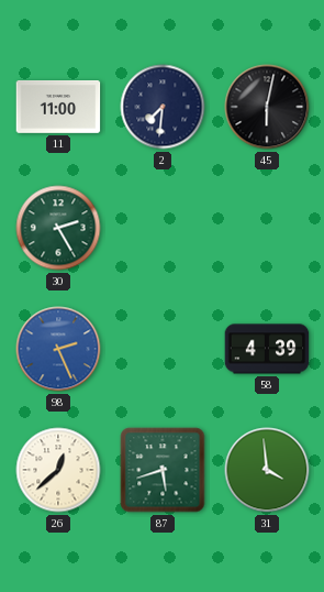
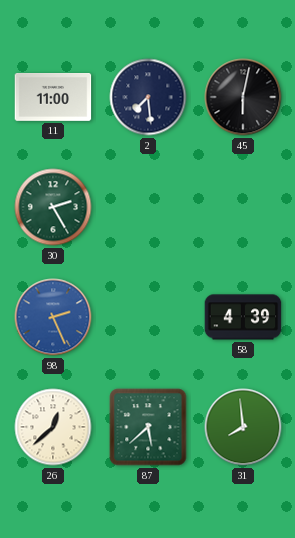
2: 7:31 -> 7:29
87: 5:42 -> 5:38
31: 3:59 -> 7:59
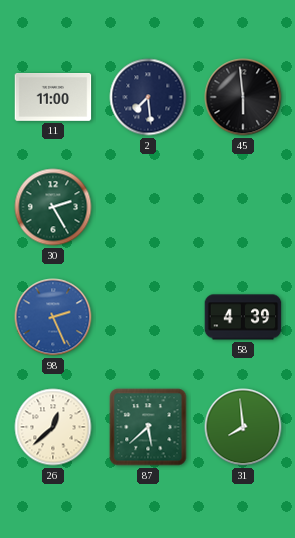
45: 6:02 -> 5:59
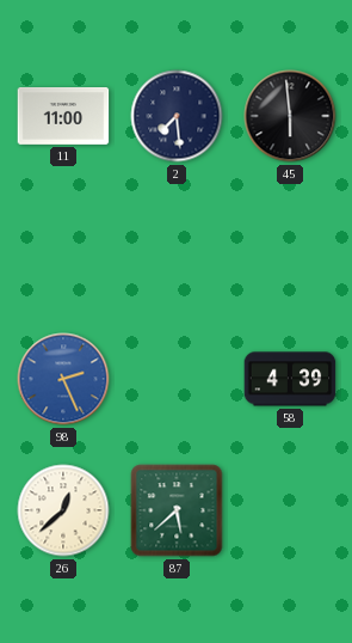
30: 2:25 -> none
31: 7:59 -> none
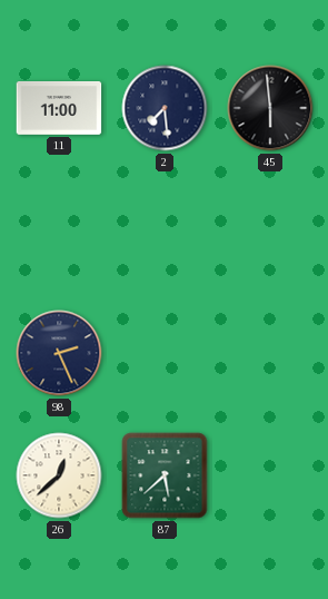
98 dial: blue -> navy
58: 4:39 -> none
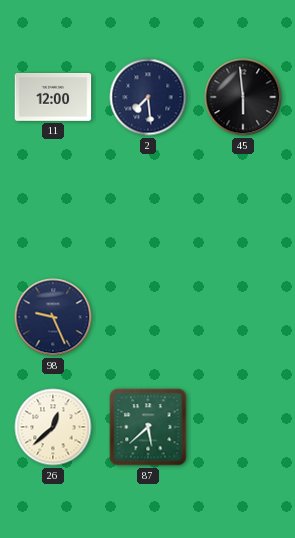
11: 11:00 -> 12:00
98: 2:26 -> 9:26
